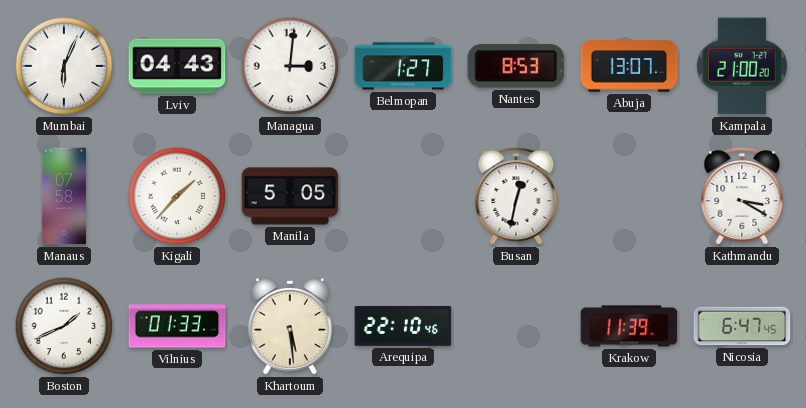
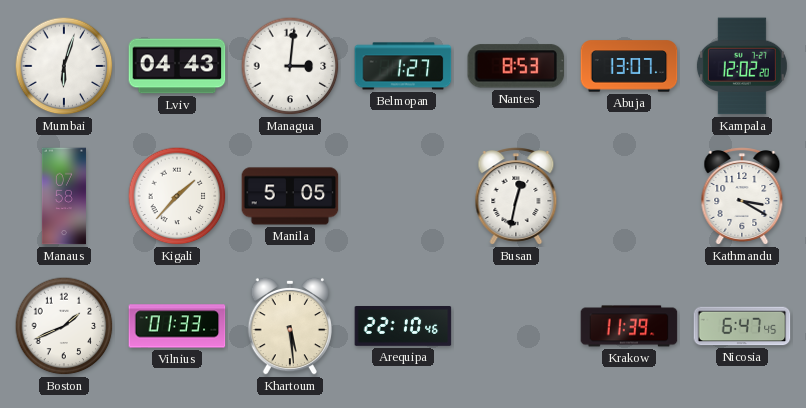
Mumbai: 6:04 -> 6:03
Kampala: 21:00 -> 12:02
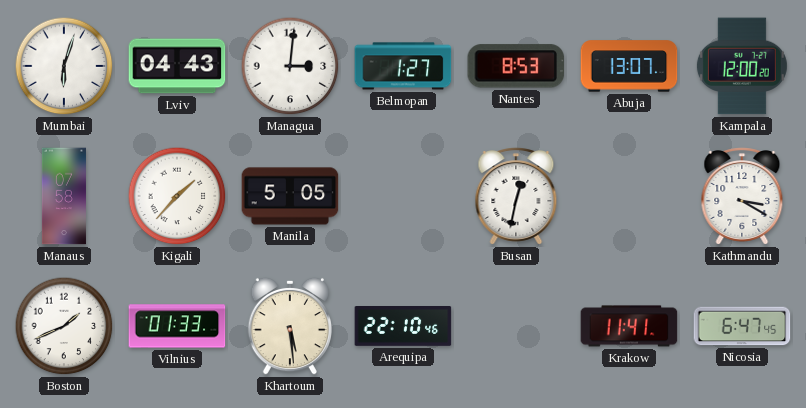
Kampala: 12:02 -> 12:00
Krakow: 11:39 -> 11:41
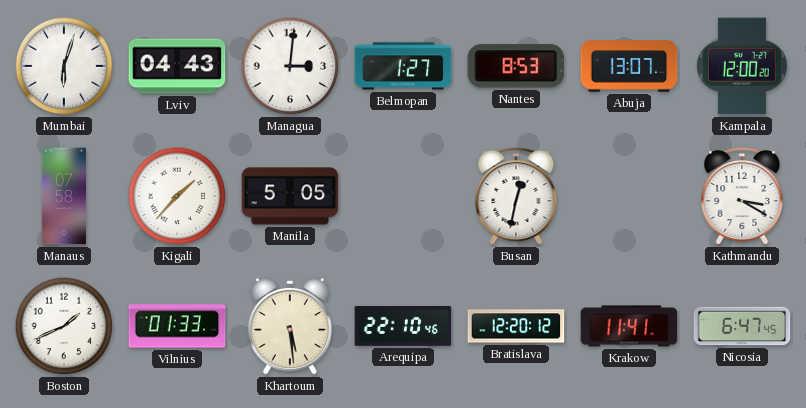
Bratislava: none -> 12:20
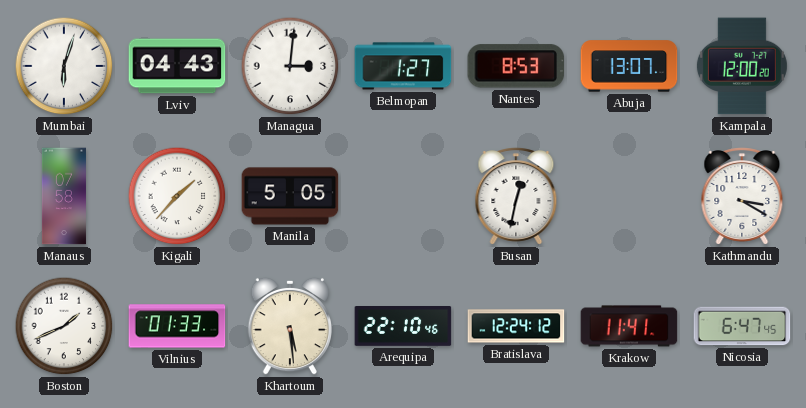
Bratislava: 12:20 -> 12:24
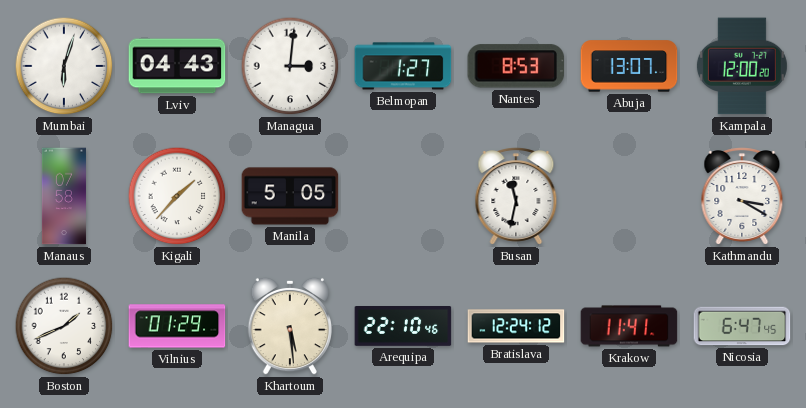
Busan: 12:32 -> 11:32
Vilnius: 01:33 -> 01:29
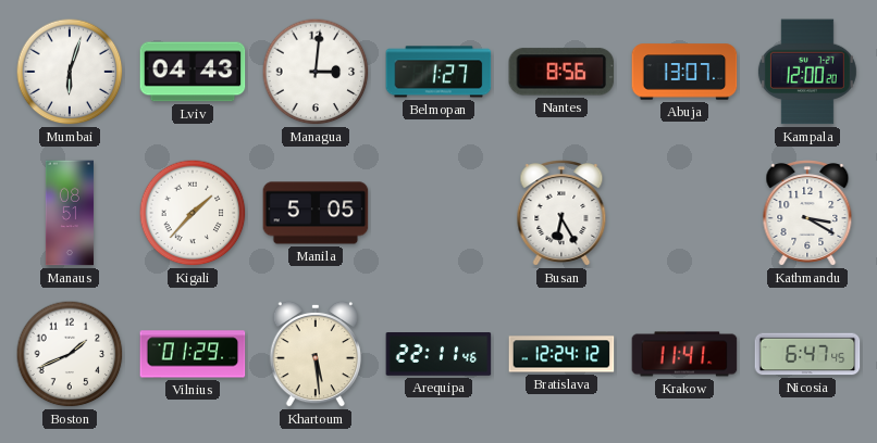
Nantes: 8:53 -> 8:56
Manaus: 07:58 -> 08:51
Busan: 11:32 -> 6:25
Arequipa: 22:10 -> 22:11
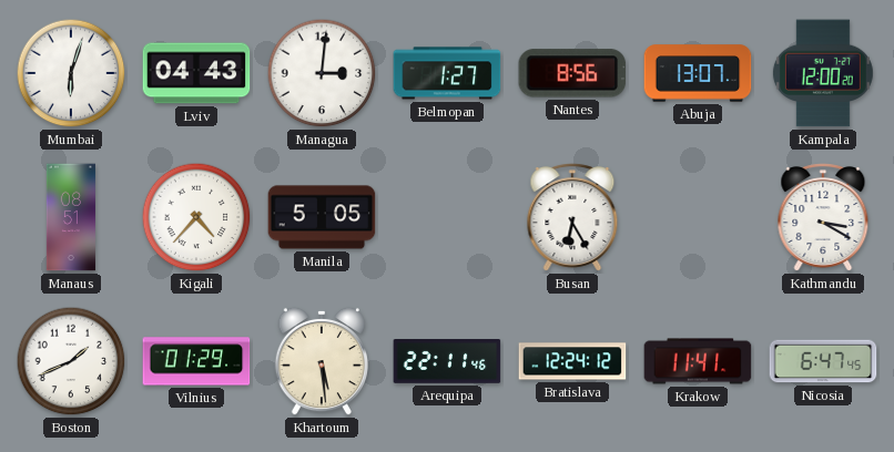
Kigali: 1:37 -> 4:37
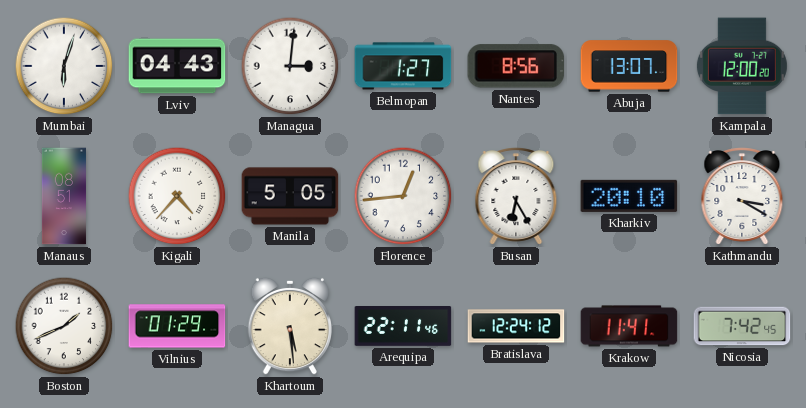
Florence: none -> 12:44
Kharkiv: none -> 20:10
Nicosia: 6:47 -> 7:42
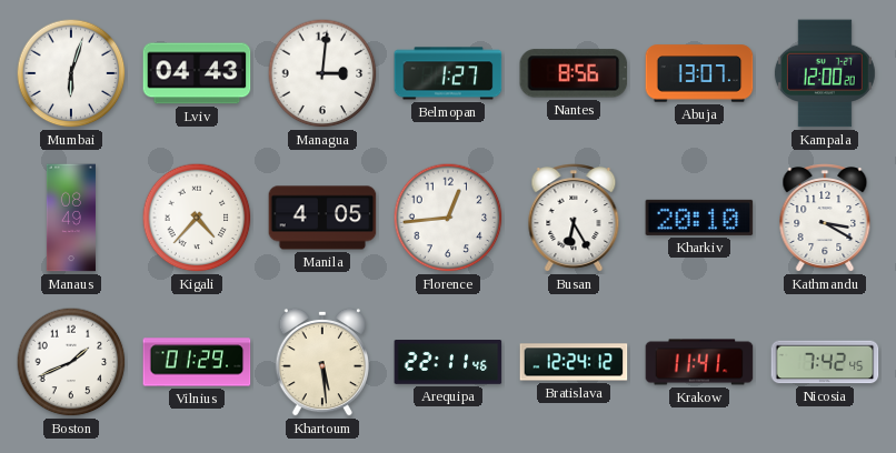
Manaus: 08:51 -> 08:49
Manila: 5:05 -> 4:05
